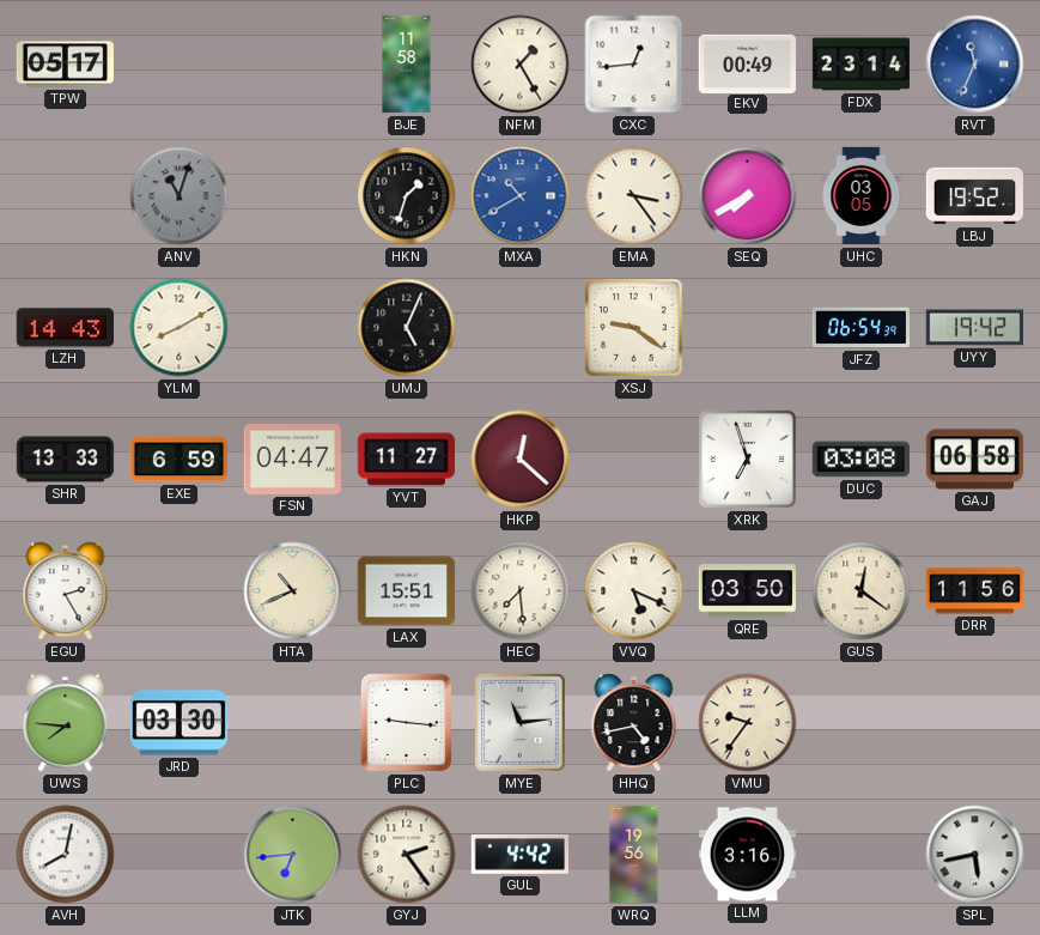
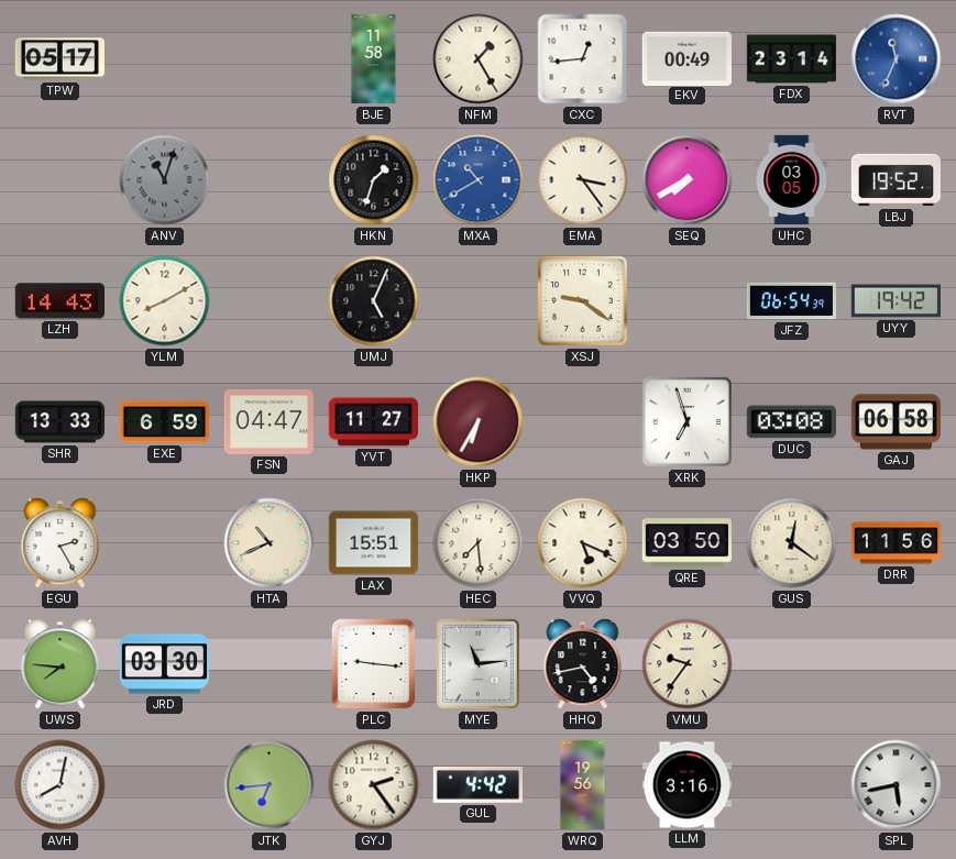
HKP: 12:22 -> 6:35
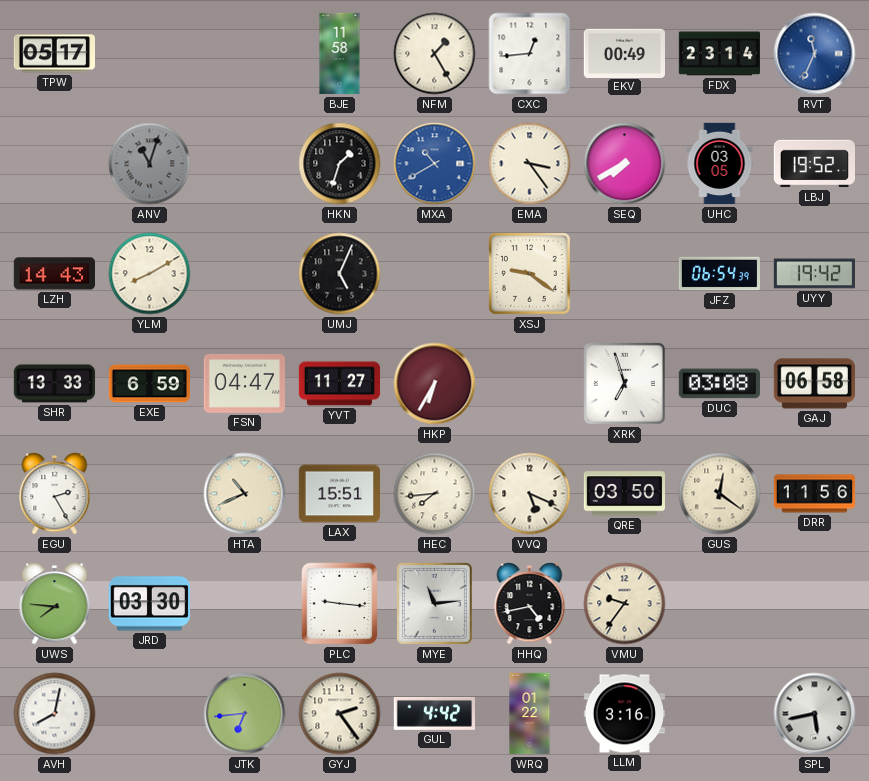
HEC: 7:29 -> 7:44
WRQ: 19:56 -> 01:22
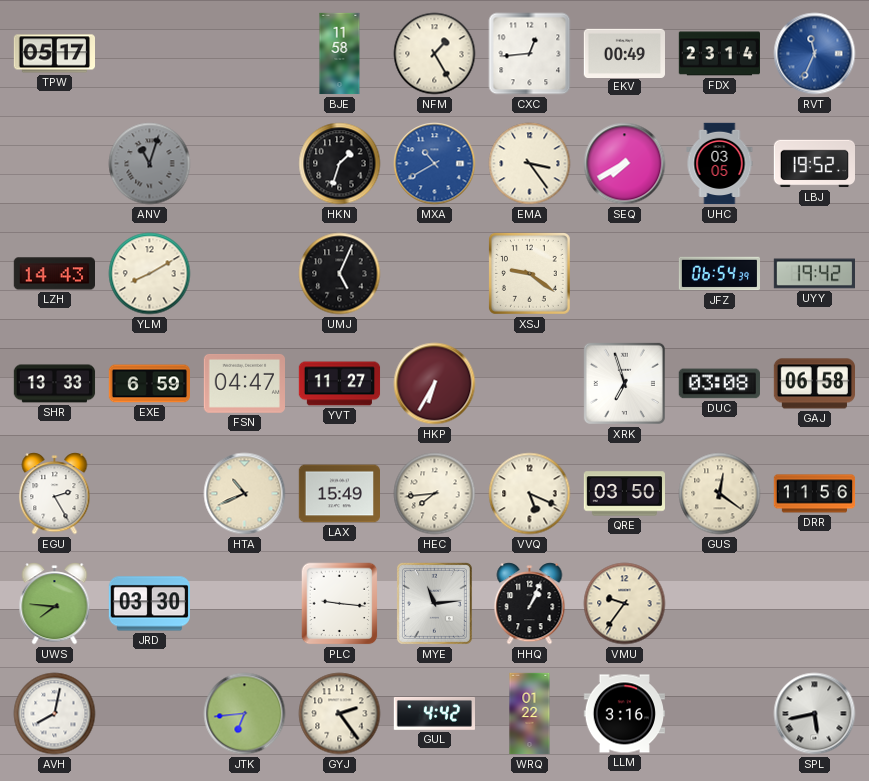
LAX: 15:51 -> 15:49
HHQ: 4:43 -> 1:04
